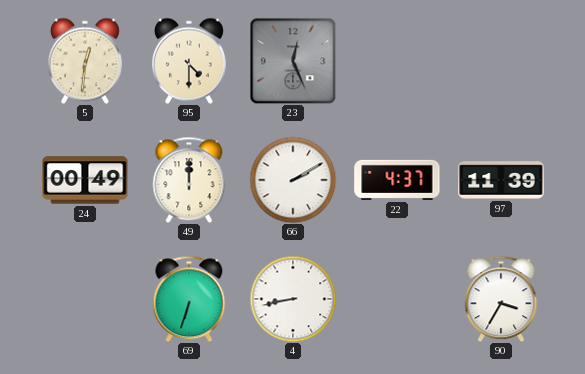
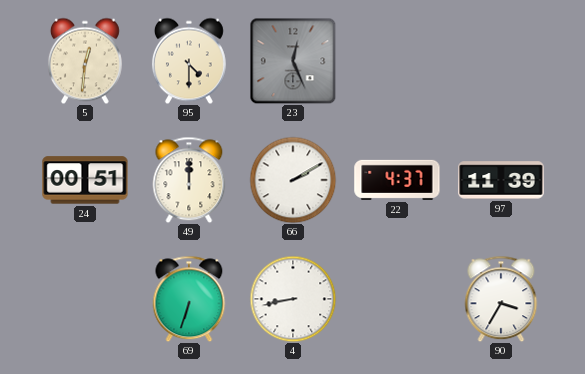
24: 00:49 -> 00:51
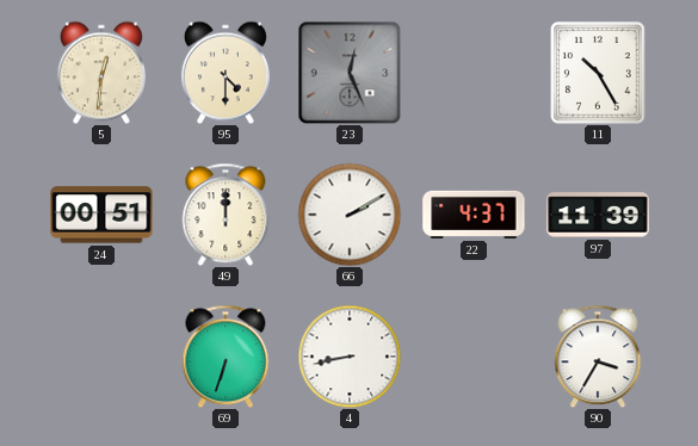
11: none -> 10:25
